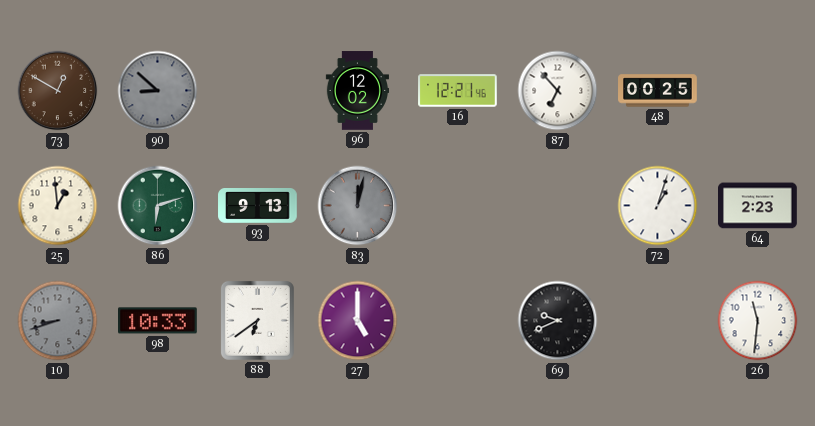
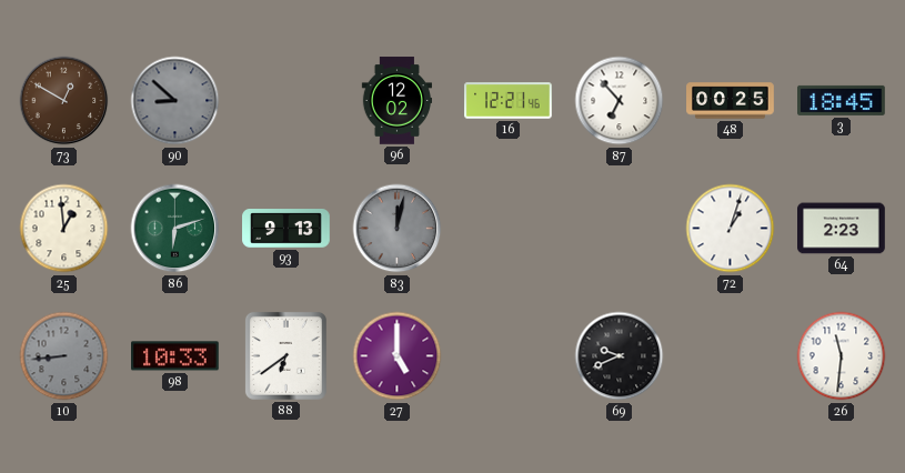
3: none -> 18:45
10: 8:42 -> 8:44
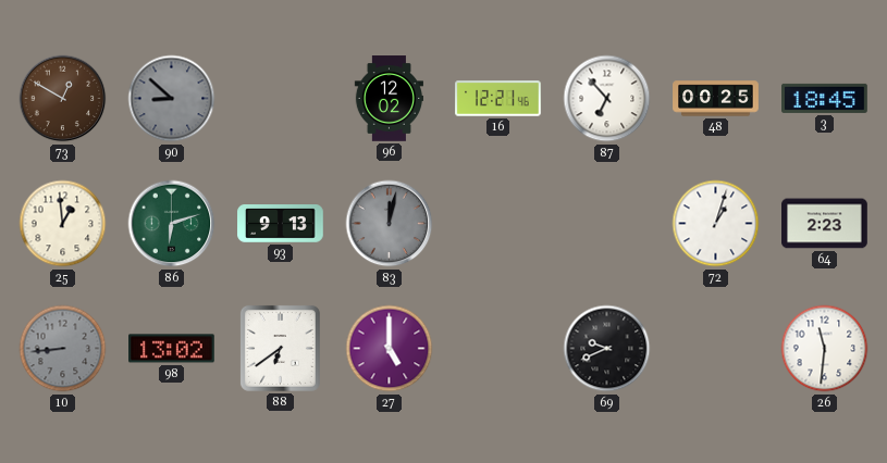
98: 10:33 -> 13:02
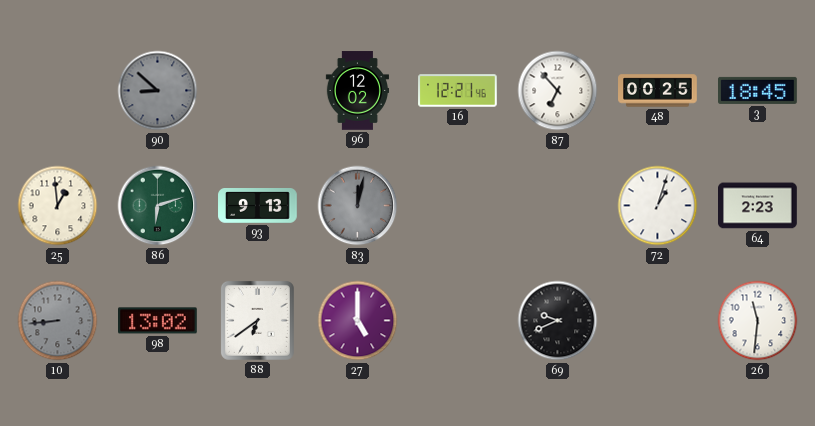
73: 12:50 -> none
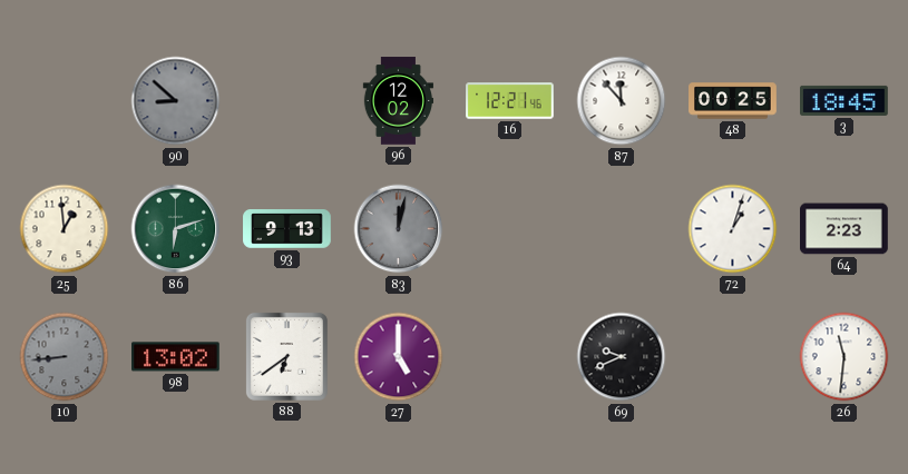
87: 6:53 -> 11:53
